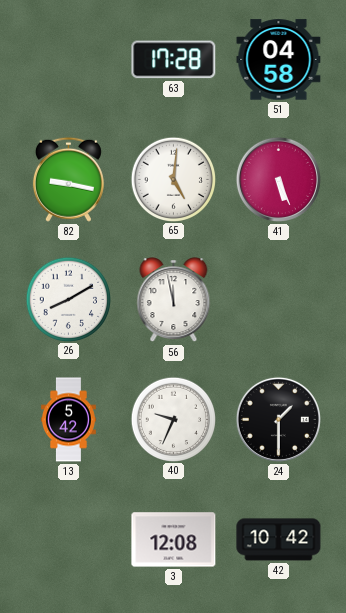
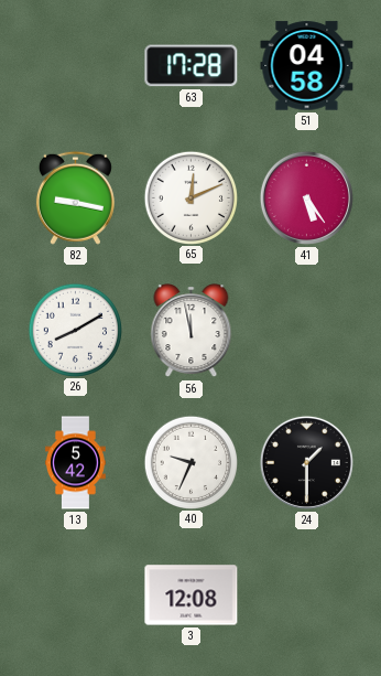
65: 5:01 -> 12:11
41: 5:26 -> 5:24
42: 10:42 -> none
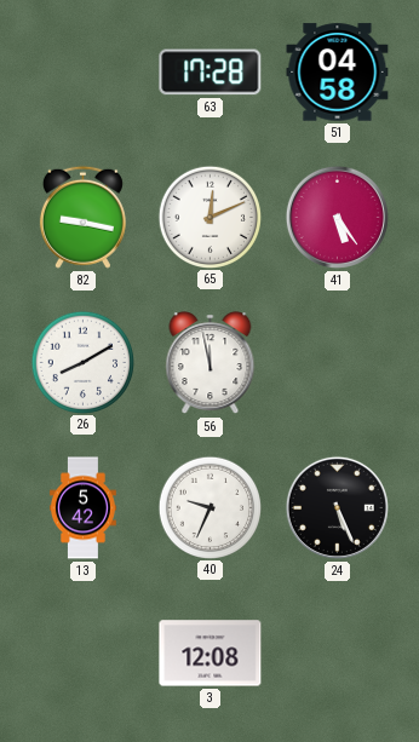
24: 1:30 -> 5:26
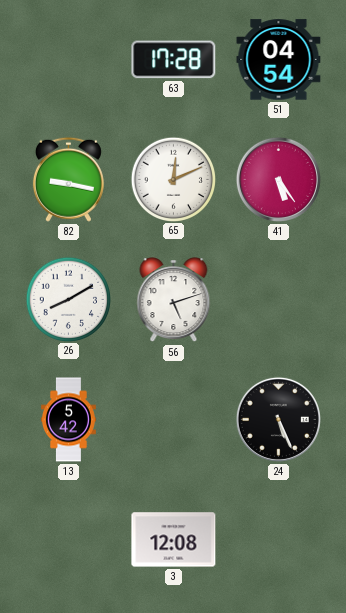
51: 04:58 -> 04:54
56: 11:58 -> 5:12
40: 9:34 -> none
